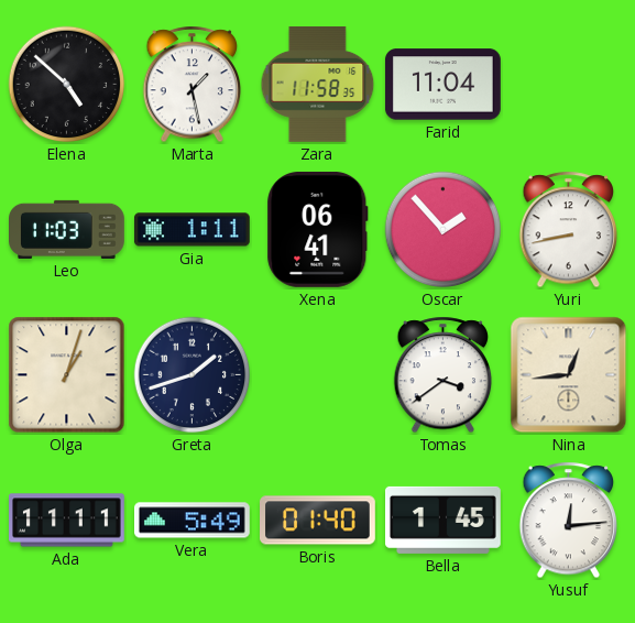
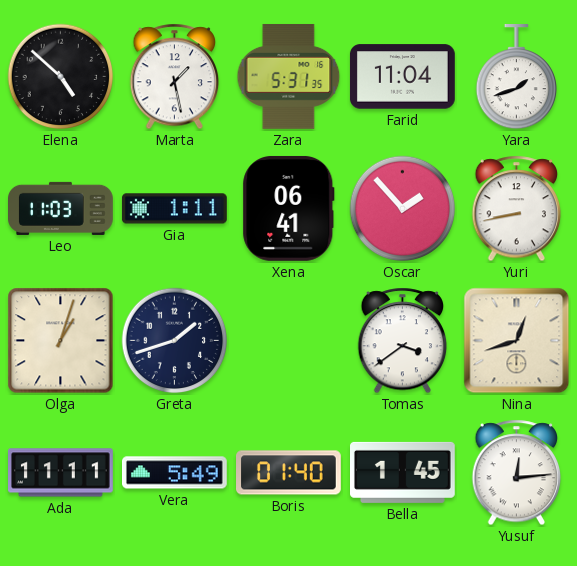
Zara: 11:58 -> 5:31
Yara: none -> 1:42
Nina: 12:44 -> 12:42
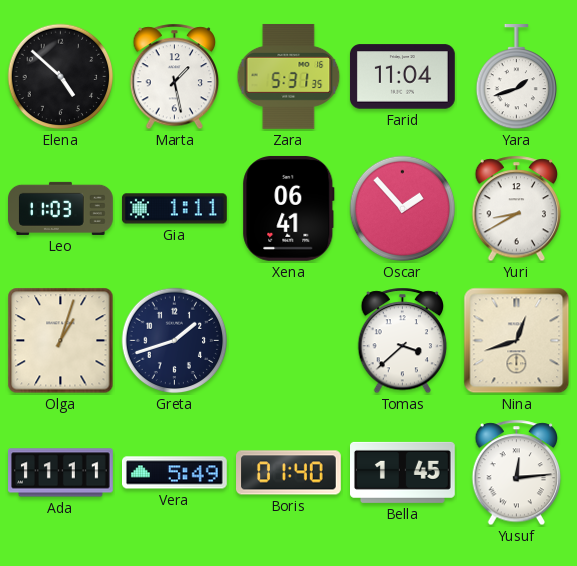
Yuri: 8:43 -> 8:40
Tomas: 3:39 -> 3:38
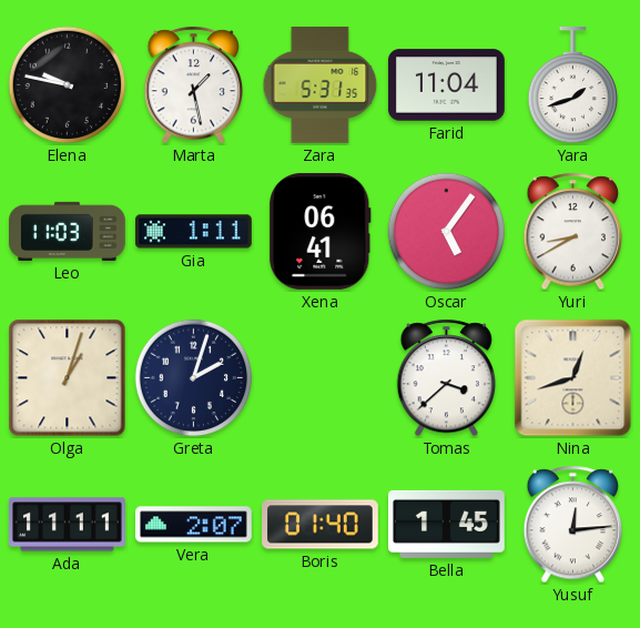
Elena: 4:52 -> 9:47
Oscar: 1:53 -> 5:06
Greta: 1:42 -> 2:03
Vera: 5:49 -> 2:07
